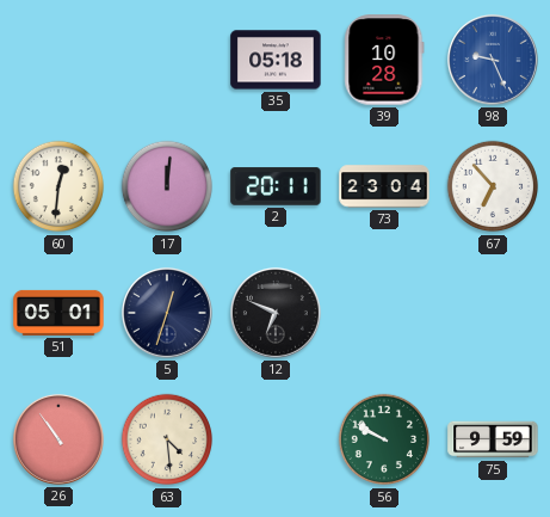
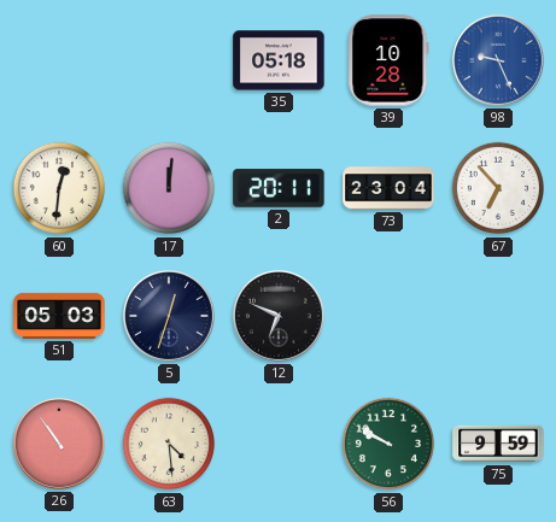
51: 05:01 -> 05:03
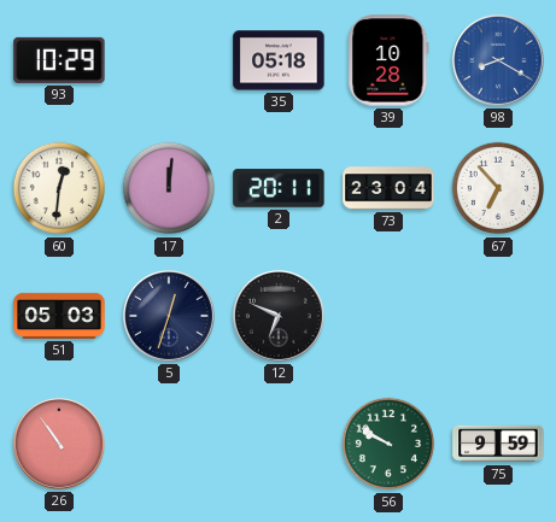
93: none -> 10:29
98: 9:26 -> 8:20
63: 4:29 -> none
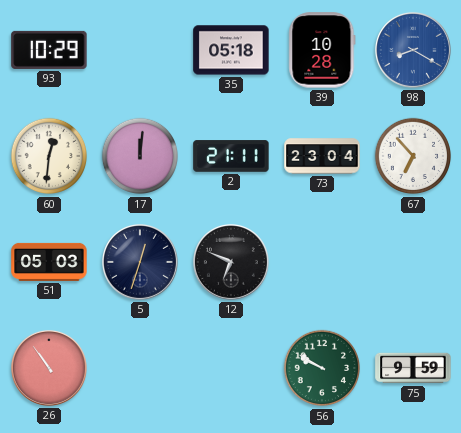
2: 20:11 -> 21:11
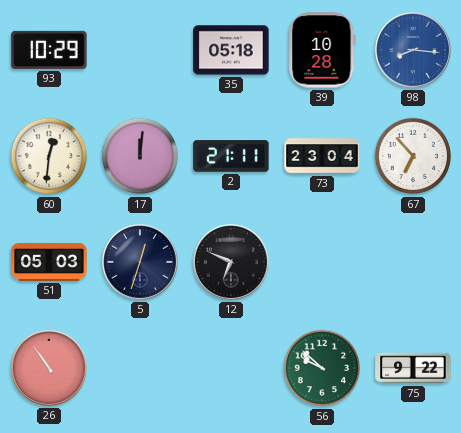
98: 8:20 -> 8:16
56: 9:50 -> 9:52
75: 9:59 -> 9:22
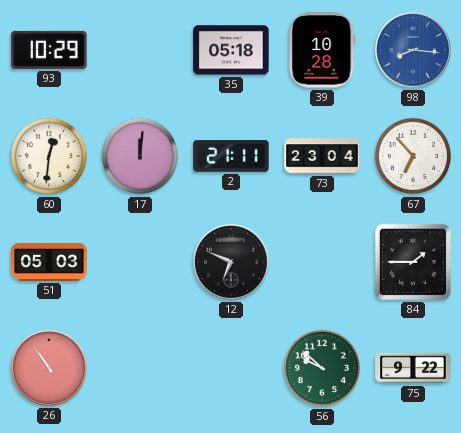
5: 12:33 -> none
84: none -> 1:45
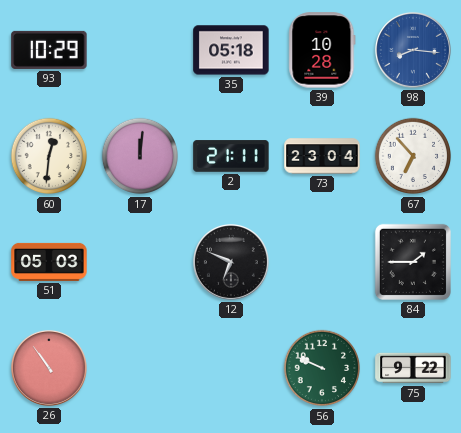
56: 9:52 -> 9:49
